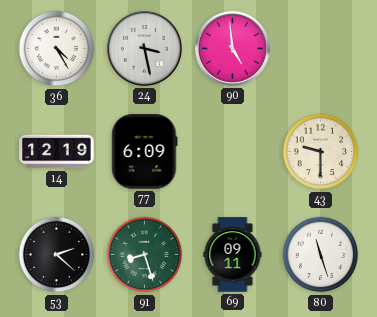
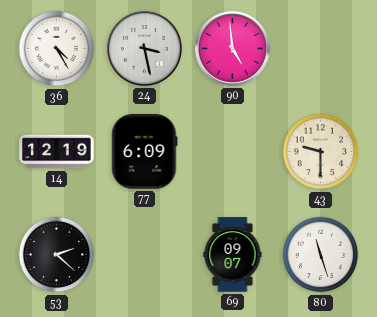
91: 8:27 -> none
69: 09:11 -> 09:07
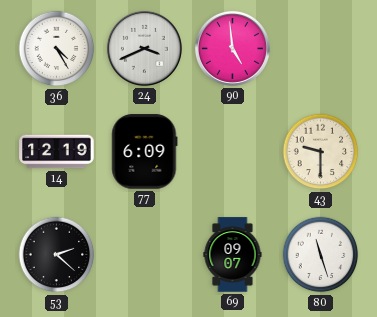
24: 3:28 -> 3:41
